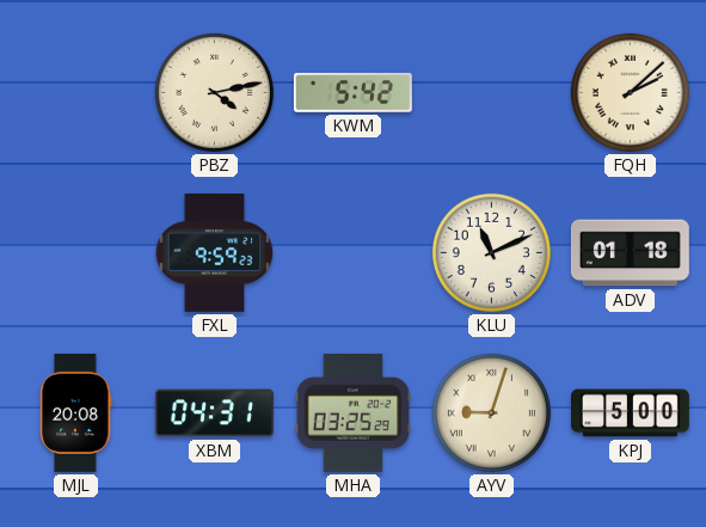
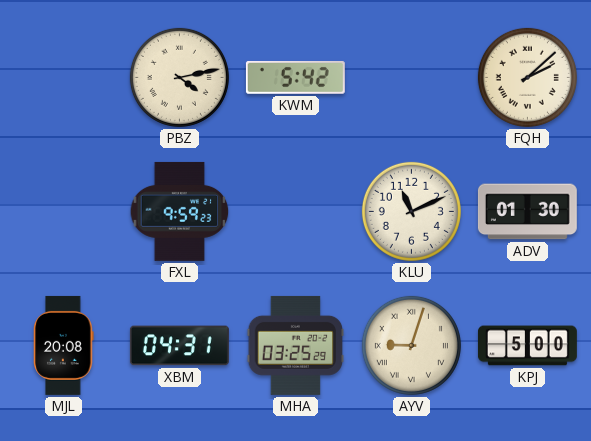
ADV: 01:18 -> 01:30
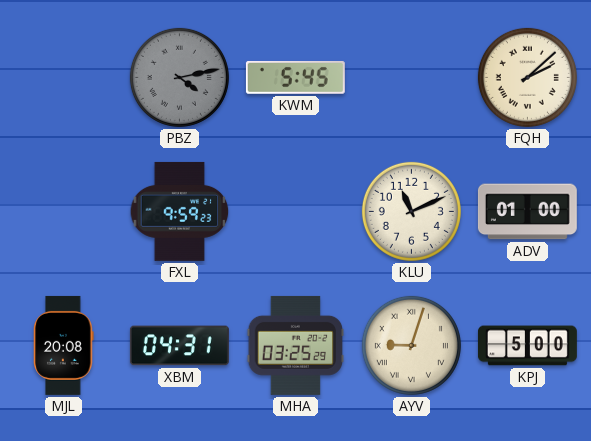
PBZ dial: cream -> grey
KWM: 5:42 -> 5:45
ADV: 01:30 -> 01:00
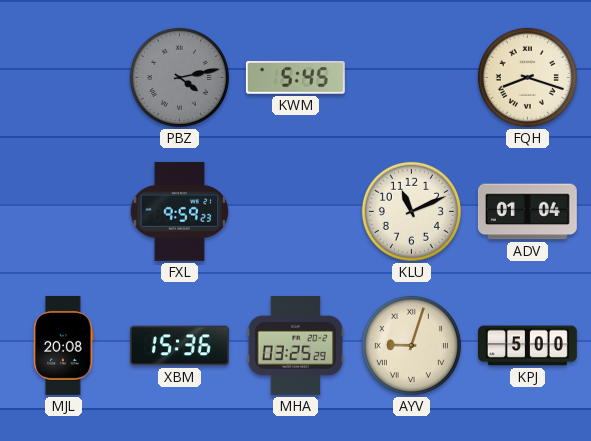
FQH: 2:08 -> 8:18
ADV: 01:00 -> 01:04
XBM: 04:31 -> 15:36
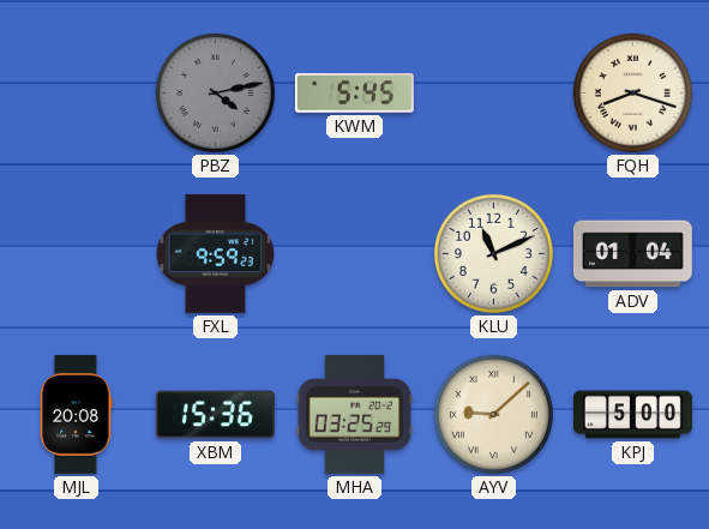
AYV: 9:03 -> 9:08
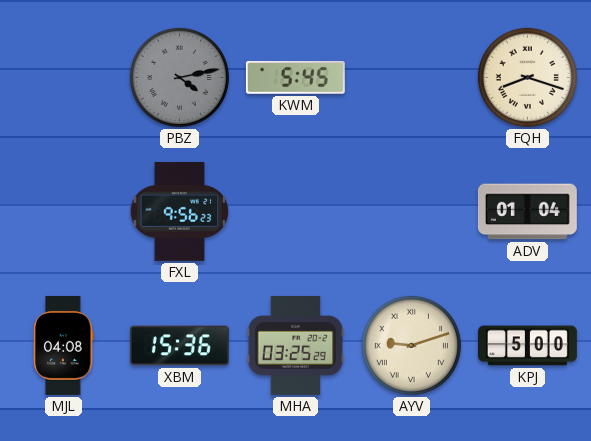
FXL: 9:59 -> 9:56
KLU: 11:11 -> none
MJL: 20:08 -> 04:08
AYV: 9:08 -> 9:12
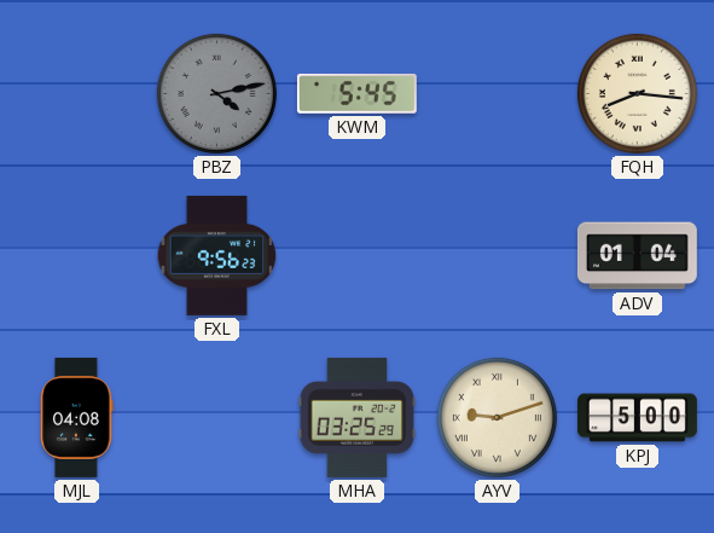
FQH: 8:18 -> 8:16
XBM: 15:36 -> none
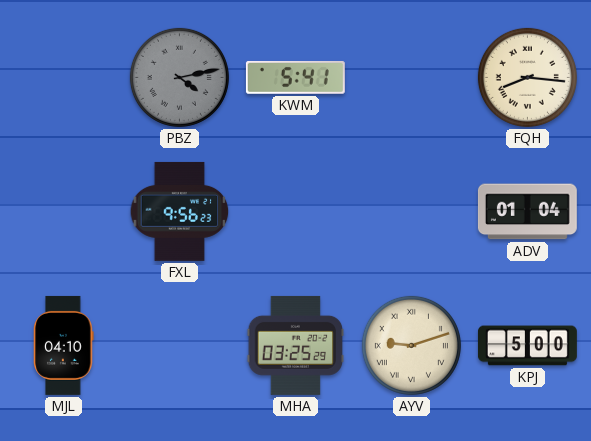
KWM: 5:45 -> 5:41
MJL: 04:08 -> 04:10
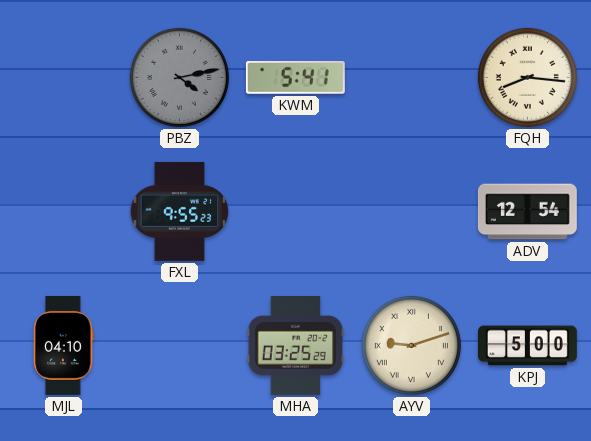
FXL: 9:56 -> 9:55
ADV: 01:04 -> 12:54
